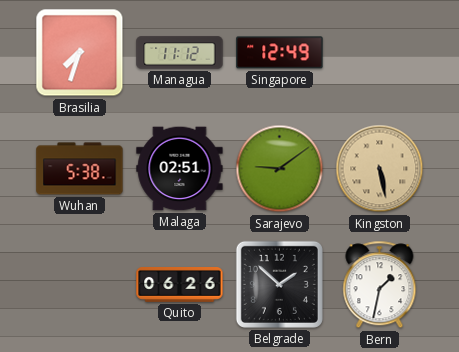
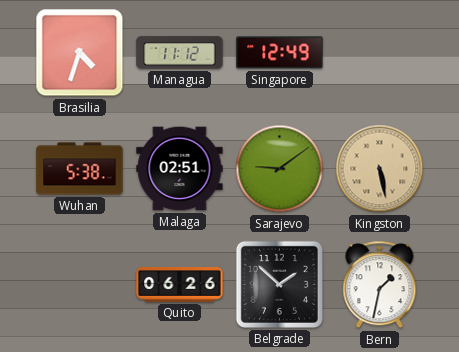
Brasilia: 7:33 -> 4:33
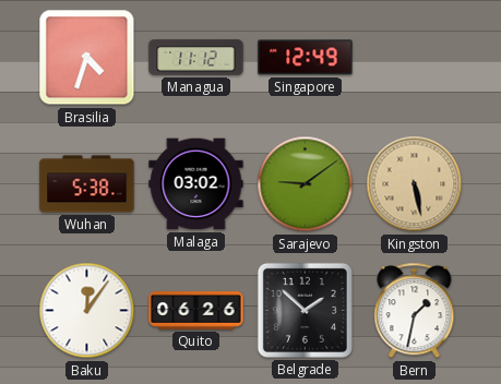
Malaga: 02:51 -> 03:02
Baku: none -> 12:06
